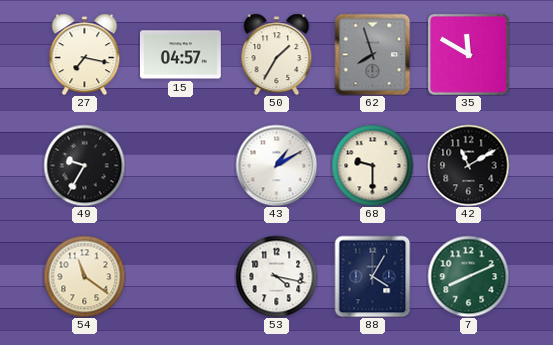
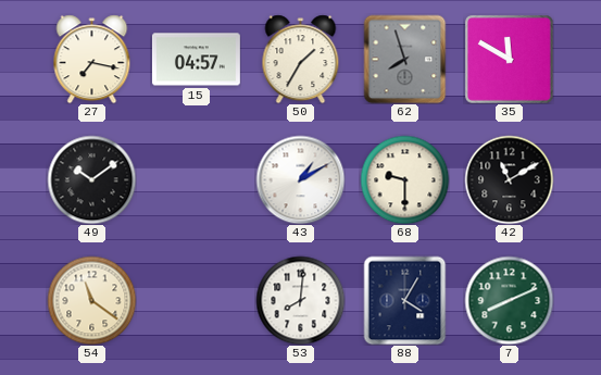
49: 9:35 -> 10:09
53: 4:17 -> 8:01
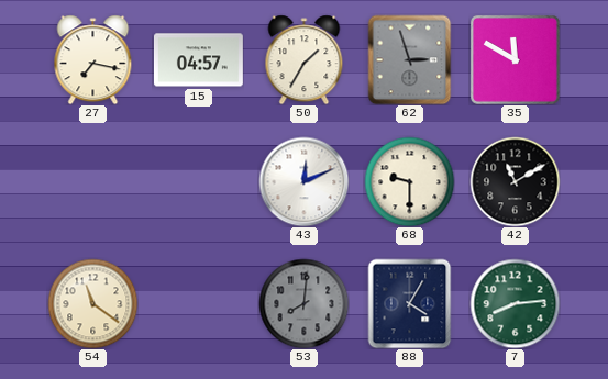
62: 7:57 -> 2:57
49: 10:09 -> none
43: 1:10 -> 12:11
53 dial: white -> grey
7: 8:11 -> 8:14
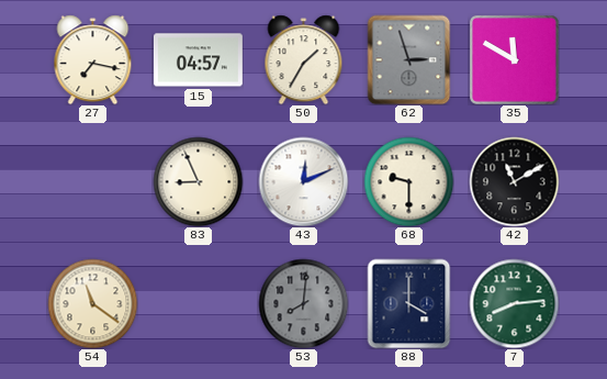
83: none -> 8:56
88: 4:05 -> 4:00
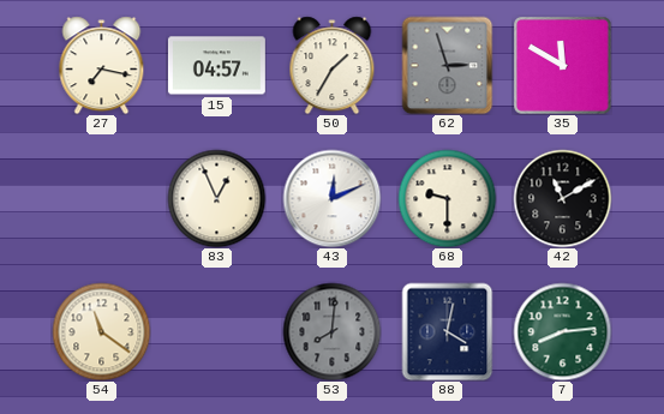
83: 8:56 -> 12:56
88: 4:00 -> 4:02
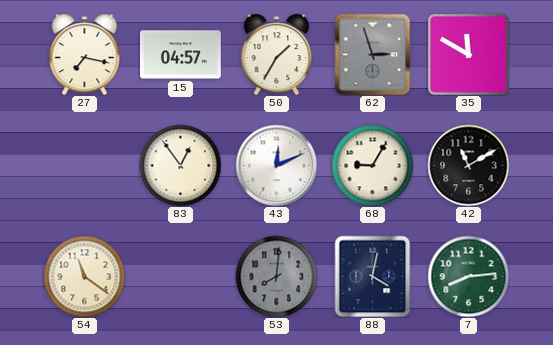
83: 12:56 -> 12:54
68: 9:30 -> 9:05
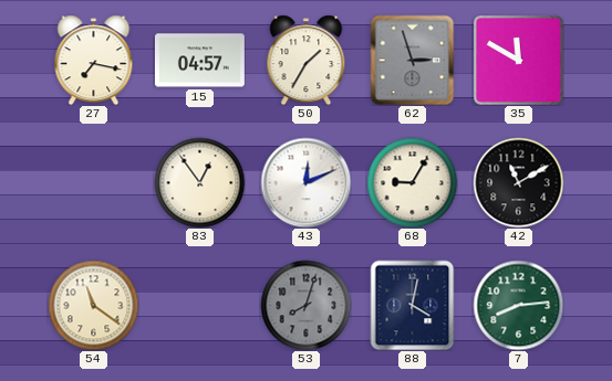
53: 8:01 -> 8:03
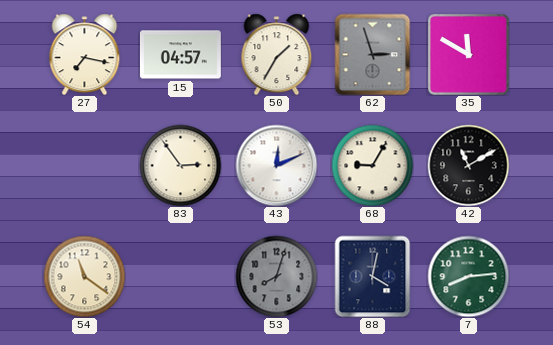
83: 12:54 -> 2:54
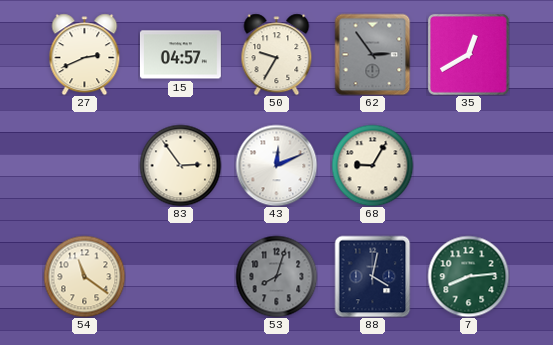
27: 7:17 -> 2:41
50: 1:35 -> 9:35
62: 2:57 -> 2:54
35: 11:50 -> 12:40
42: 11:10 -> none
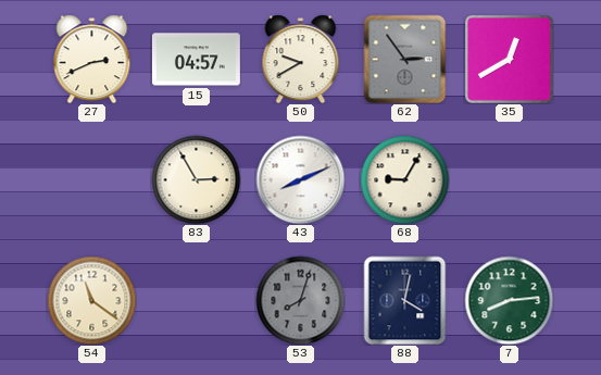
50: 9:35 -> 9:40
83: 2:54 -> 2:55
43: 12:11 -> 8:11
